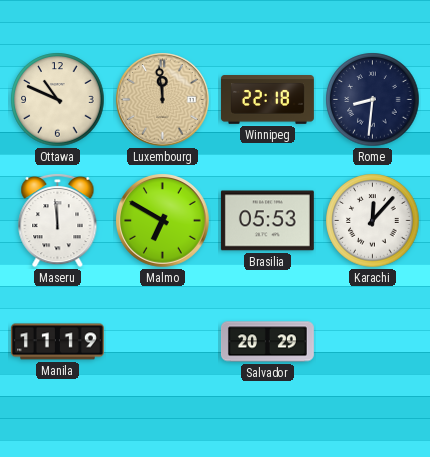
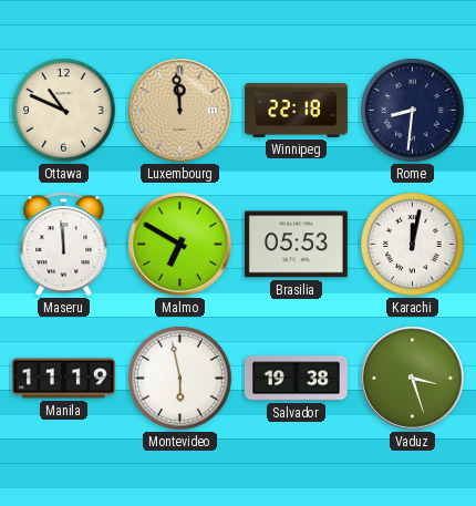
Karachi: 12:07 -> 12:02
Montevideo: none -> 5:58
Salvador: 20:29 -> 19:38
Vaduz: none -> 3:27
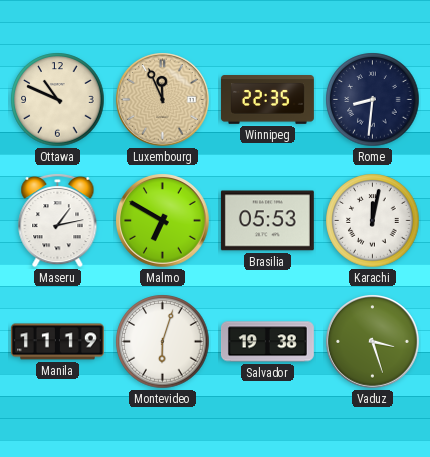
Luxembourg: 11:59 -> 11:56
Winnipeg: 22:18 -> 22:35
Maseru: 11:59 -> 1:13
Montevideo: 5:58 -> 6:03
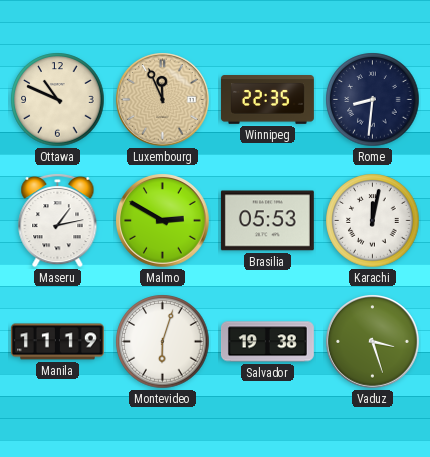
Malmo: 6:50 -> 2:50
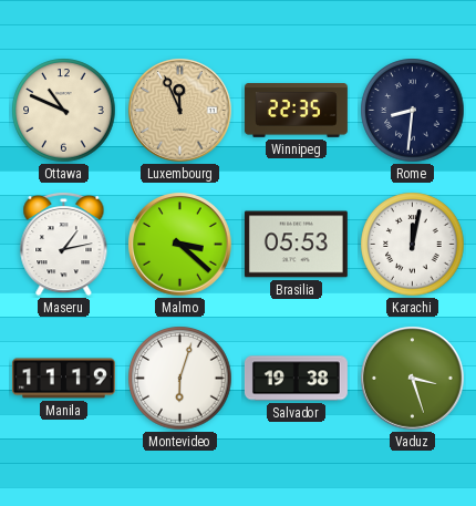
Malmo: 2:50 -> 3:22
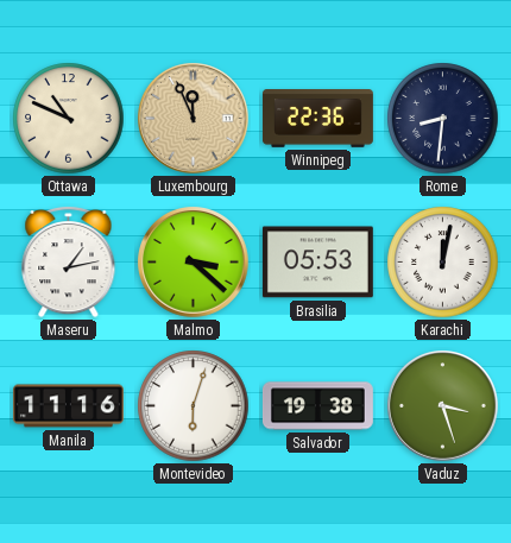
Winnipeg: 22:35 -> 22:36
Manila: 11:19 -> 11:16
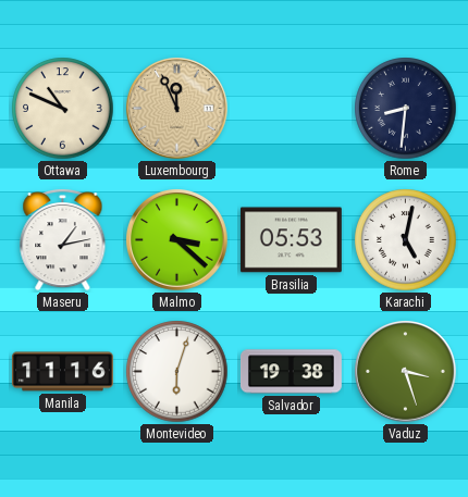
Winnipeg: 22:36 -> none
Karachi: 12:02 -> 5:02
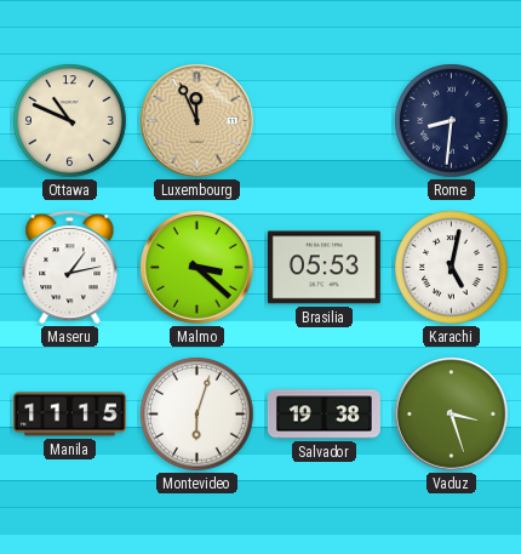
Manila: 11:16 -> 11:15
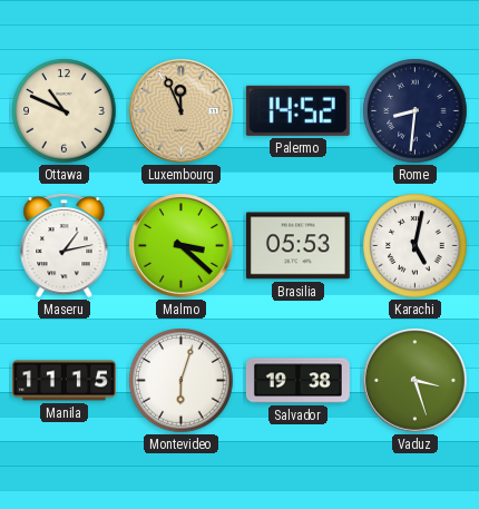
Palermo: none -> 14:52
